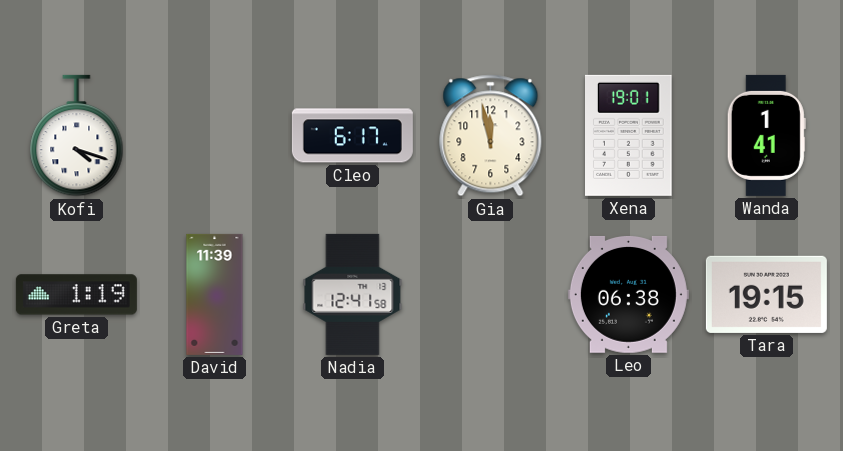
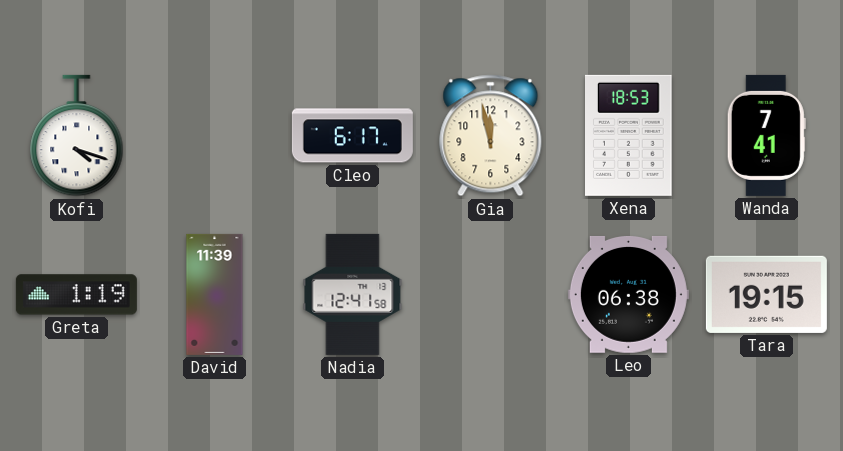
Xena: 19:01 -> 18:53
Wanda: 1:41 -> 7:41
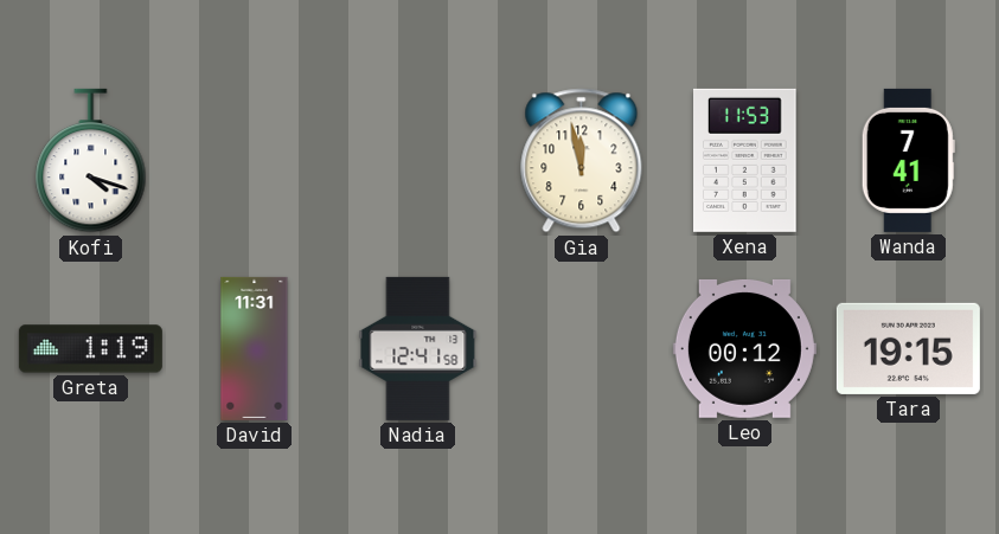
Cleo: 6:17 -> none
Xena: 18:53 -> 11:53
David: 11:39 -> 11:31
Leo: 06:38 -> 00:12
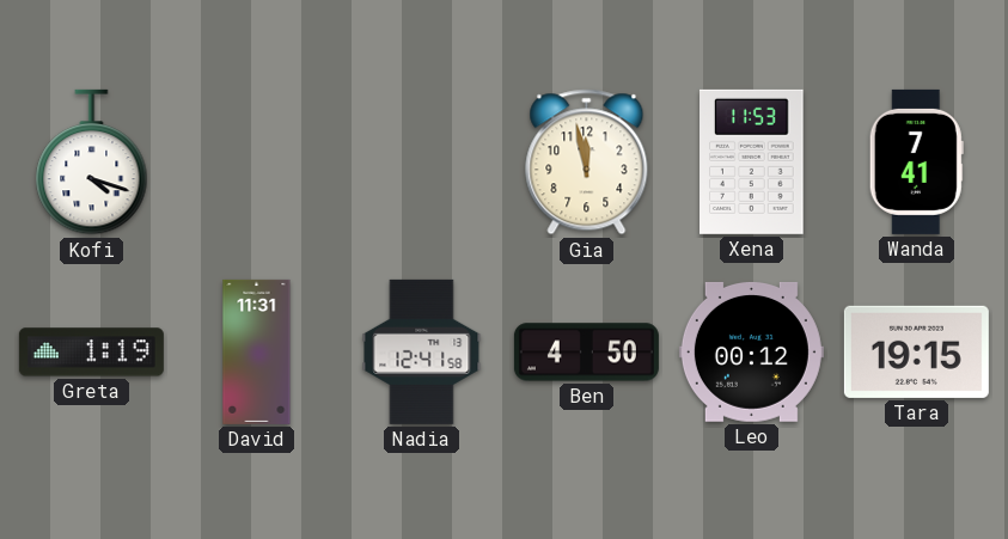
Ben: none -> 4:50
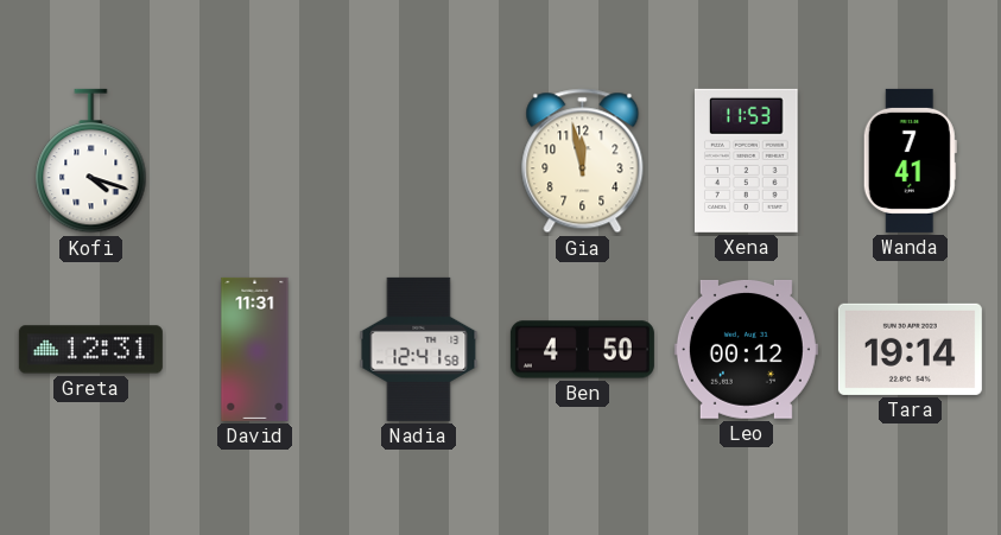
Greta: 1:19 -> 12:31
Tara: 19:15 -> 19:14
